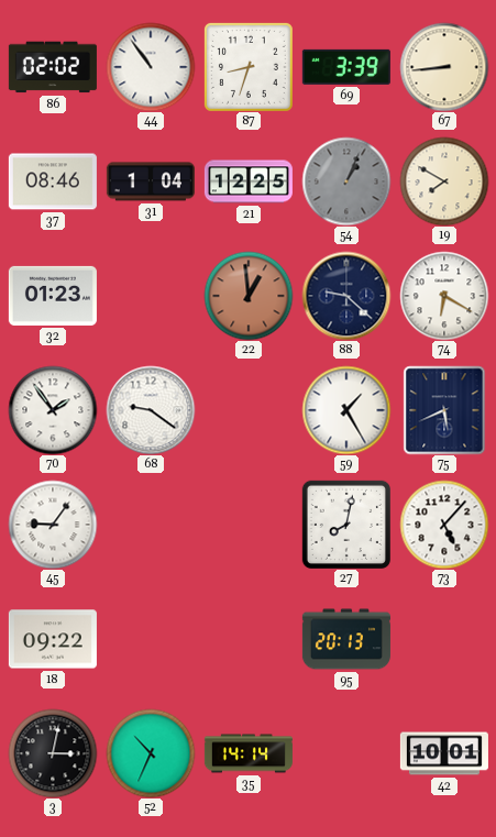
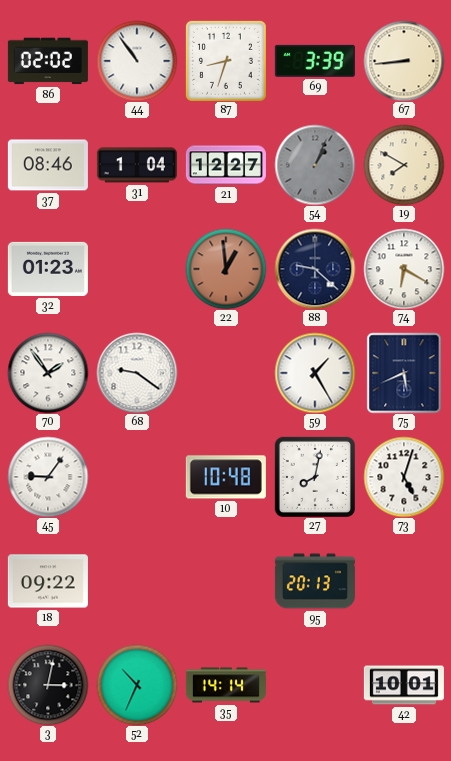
21: 12:25 -> 12:27
10: none -> 10:48
73: 5:07 -> 5:03
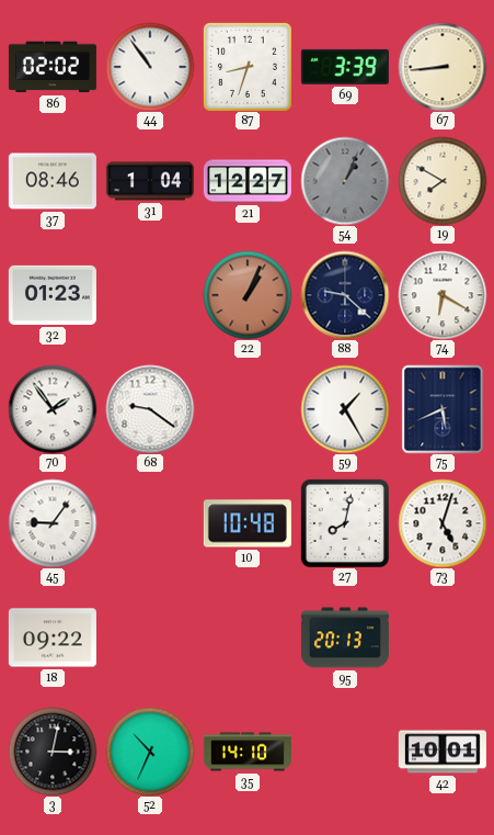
22: 12:59 -> 1:04
35: 14:14 -> 14:10
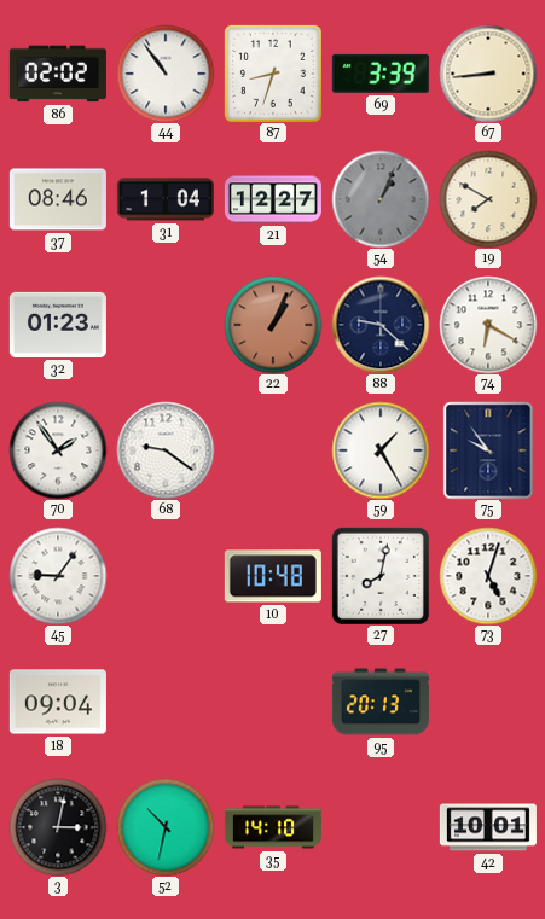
75: 5:41 -> 9:54
18: 09:22 -> 09:04
52: 10:34 -> 10:32
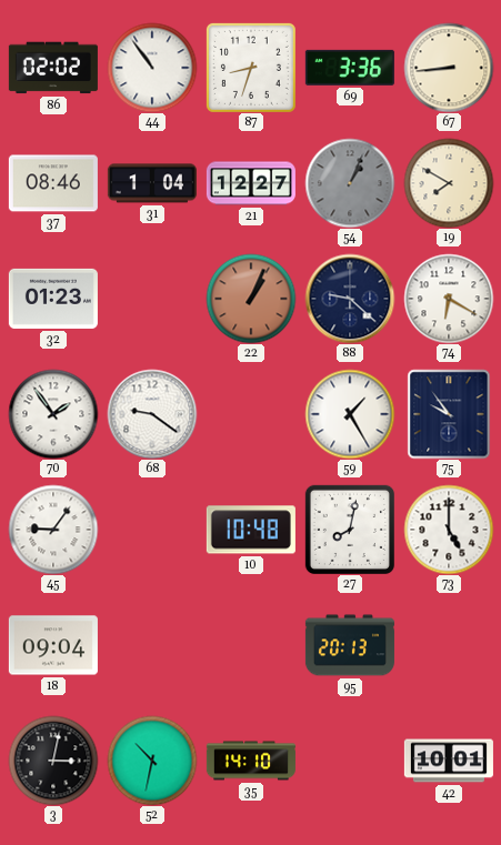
69: 3:39 -> 3:36
73: 5:03 -> 5:00
